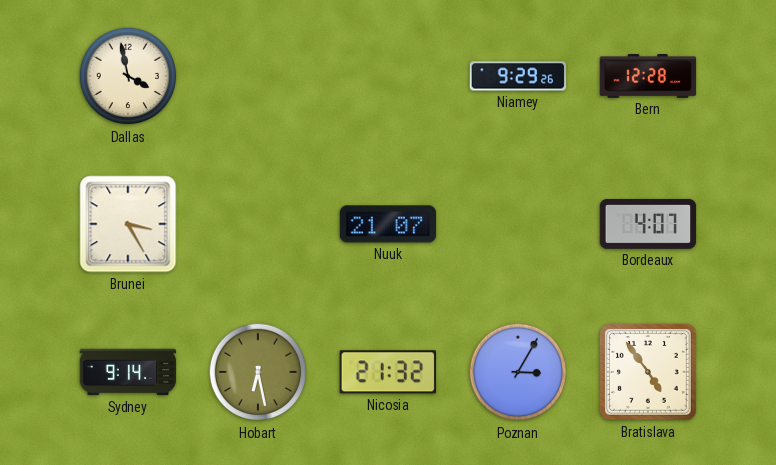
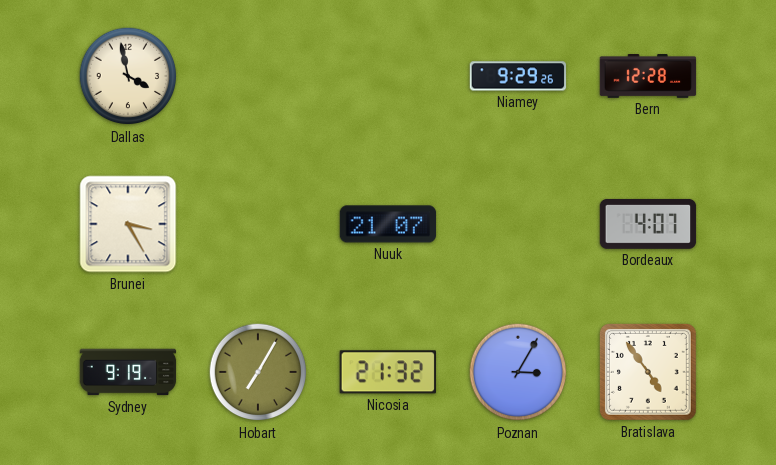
Sydney: 9:14 -> 9:19
Hobart: 6:28 -> 7:05
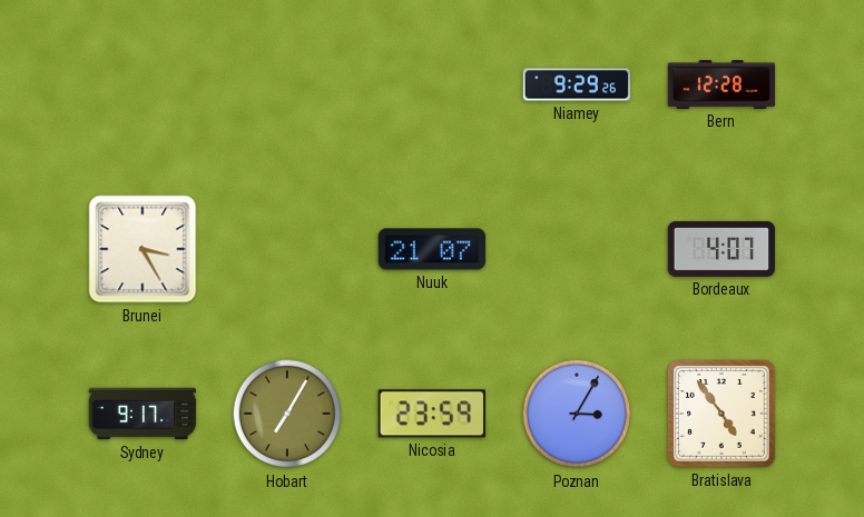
Dallas: 3:58 -> none
Sydney: 9:19 -> 9:17
Nicosia: 21:32 -> 23:59
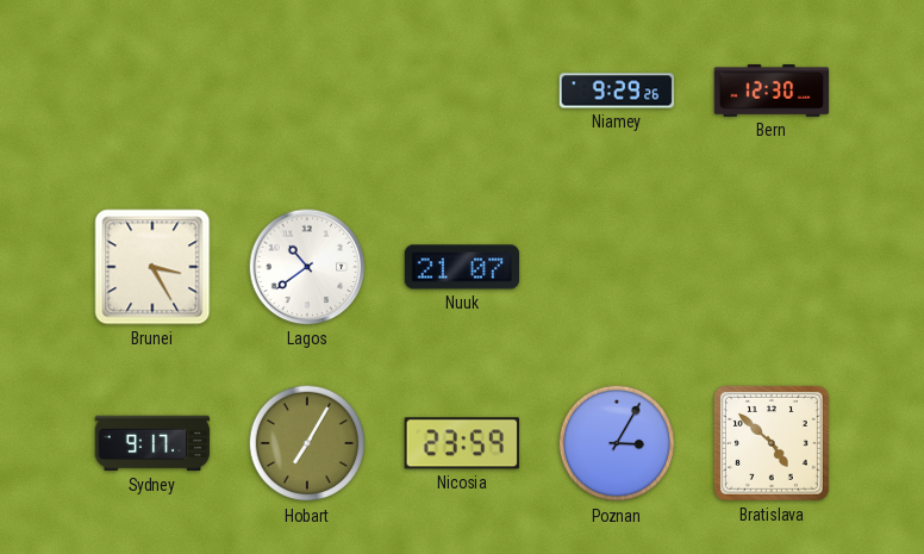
Bern: 12:28 -> 12:30
Lagos: none -> 10:39
Bordeaux: 4:07 -> none
Bratislava: 4:54 -> 4:52
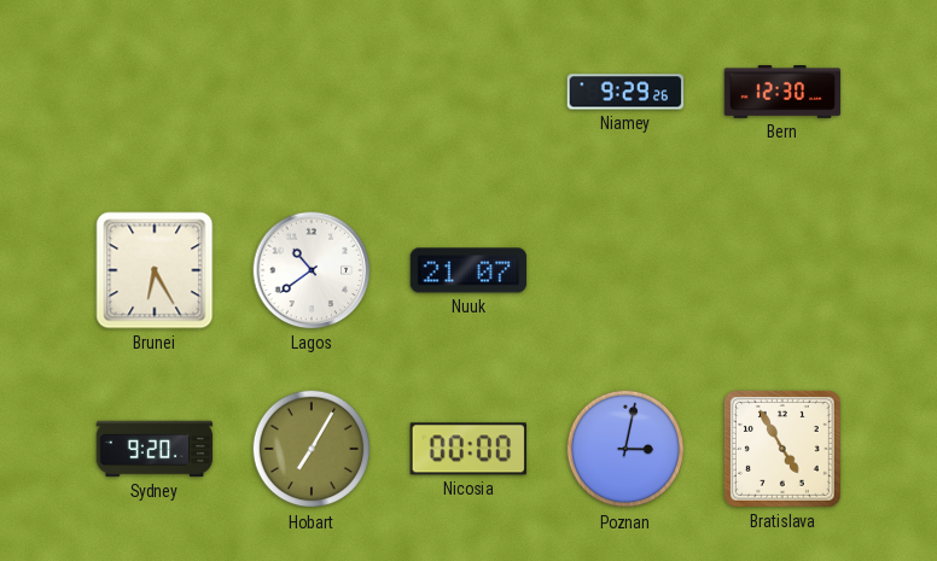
Brunei: 3:25 -> 6:25
Sydney: 9:17 -> 9:20
Nicosia: 23:59 -> 00:00
Poznan: 3:05 -> 3:02
Bratislava: 4:52 -> 4:55
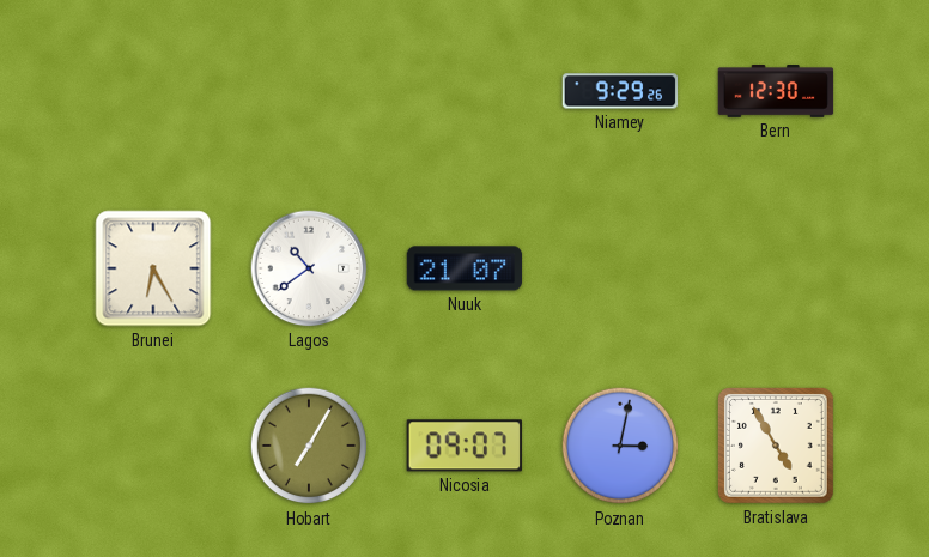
Sydney: 9:20 -> none
Nicosia: 00:00 -> 09:07
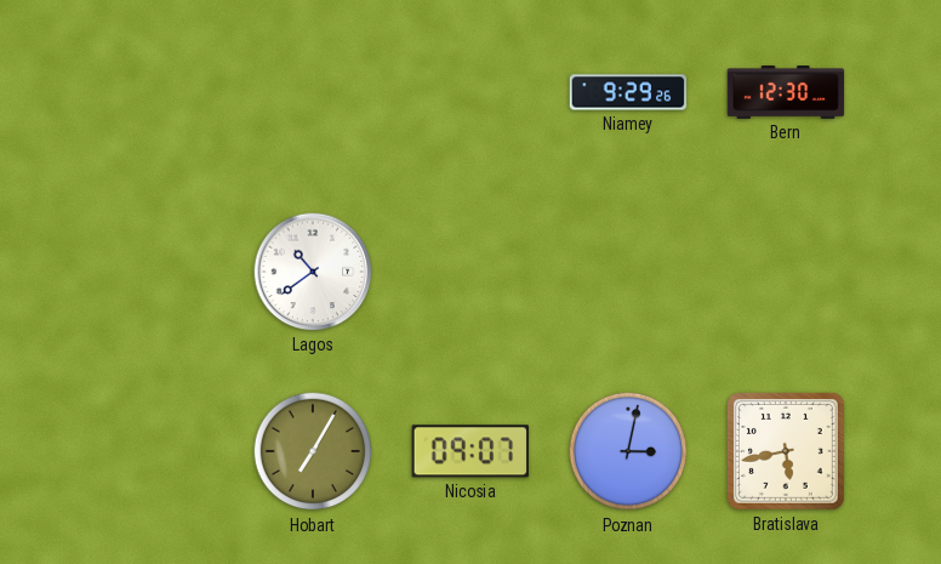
Brunei: 6:25 -> none
Nuuk: 21:07 -> none
Bratislava: 4:55 -> 5:43
